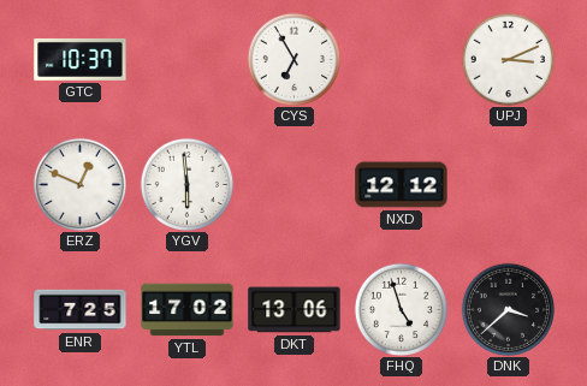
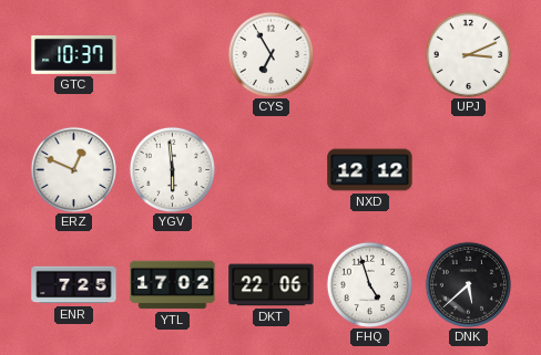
DKT: 13:06 -> 22:06
DNK: 3:38 -> 5:38
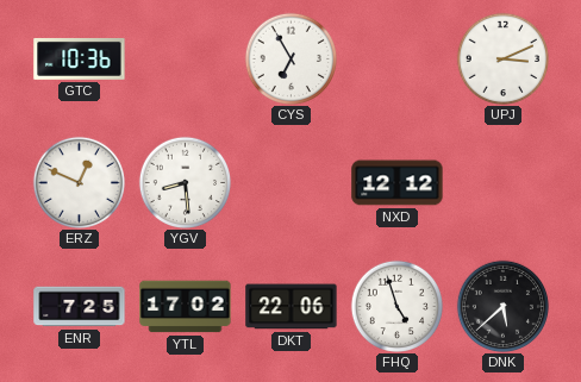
GTC: 10:37 -> 10:36
YGV: 5:59 -> 8:29
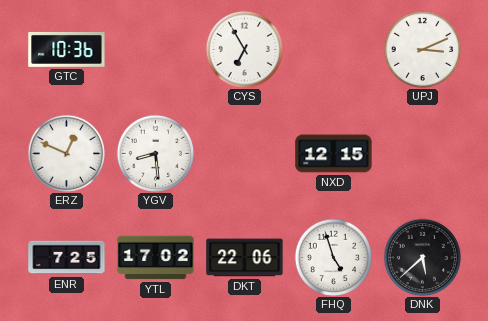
NXD: 12:12 -> 12:15
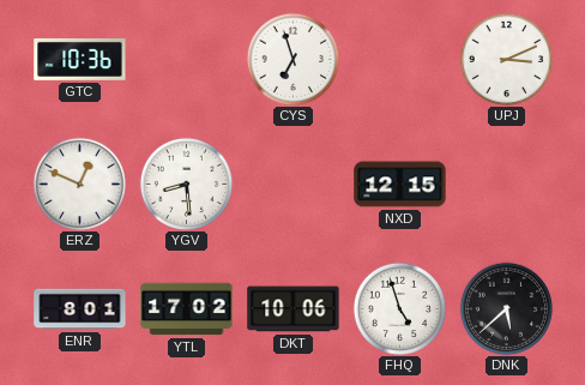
CYS: 6:55 -> 6:57
ENR: 7:25 -> 8:01
DKT: 22:06 -> 10:06
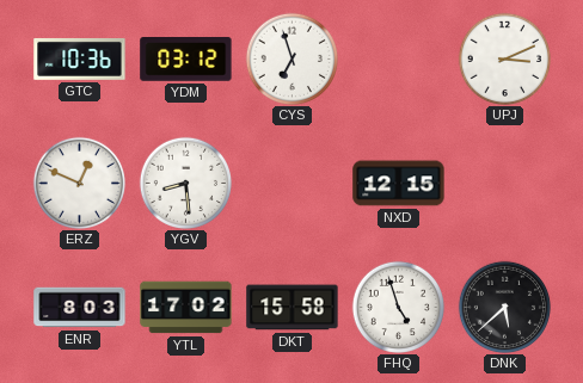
YDM: none -> 03:12
ENR: 8:01 -> 8:03
DKT: 10:06 -> 15:58
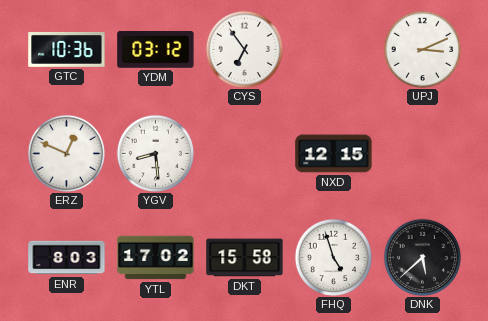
CYS: 6:57 -> 6:54
